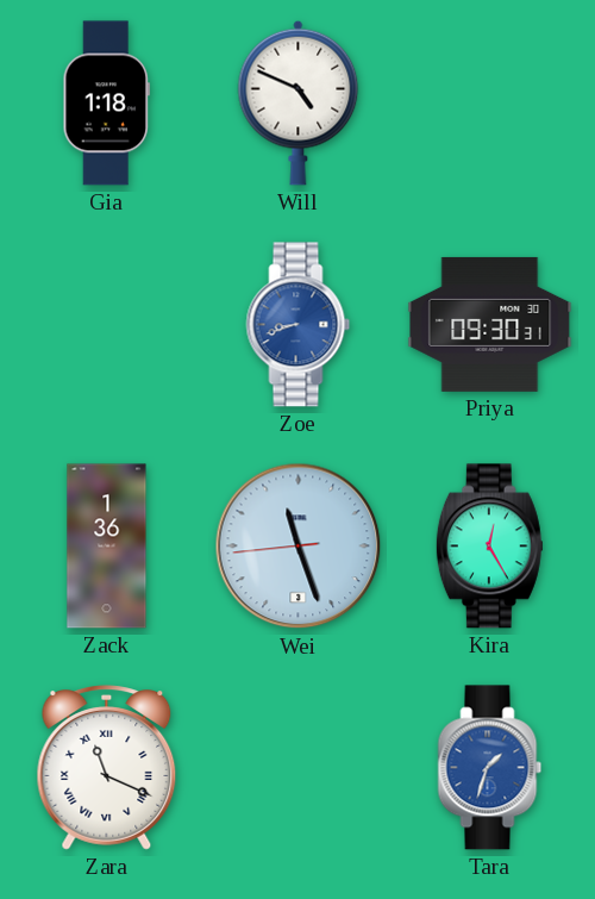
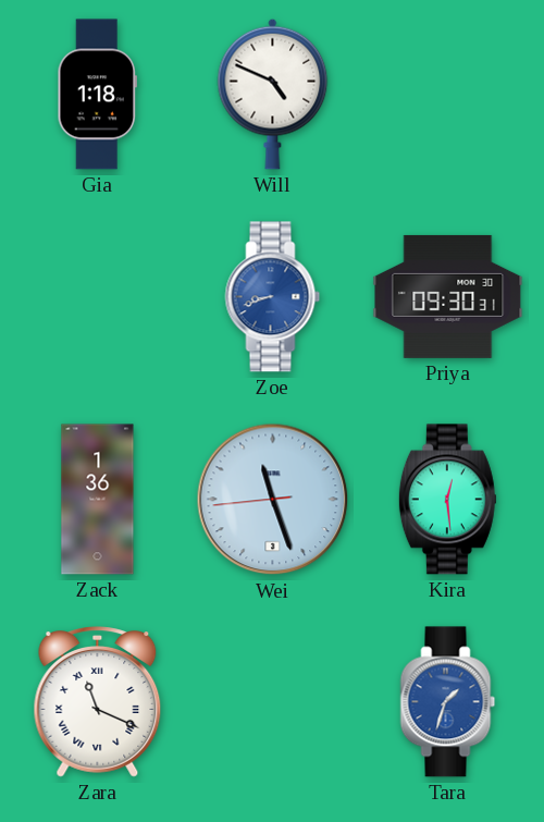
Kira: 12:25 -> 12:29
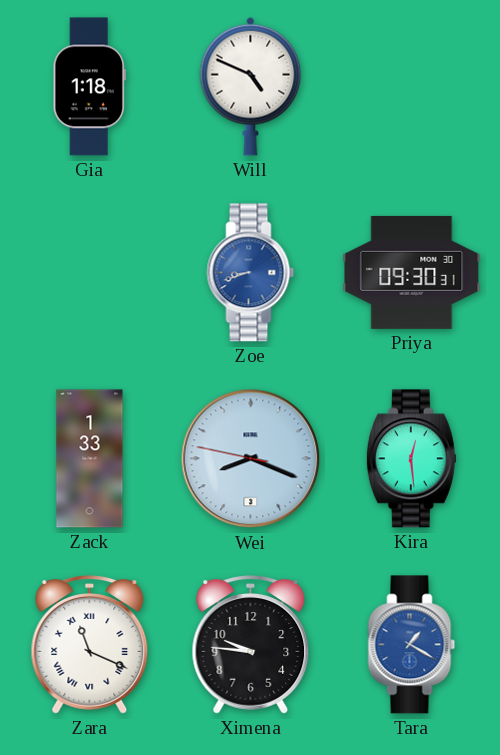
Zack: 1:36 -> 1:33
Wei: 11:26 -> 8:18
Ximena: none -> 9:46
Tara: 1:33 -> 1:20
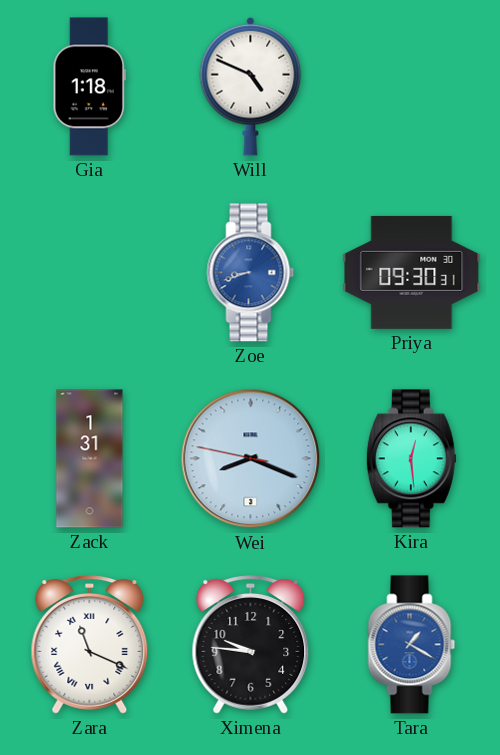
Zack: 1:33 -> 1:31
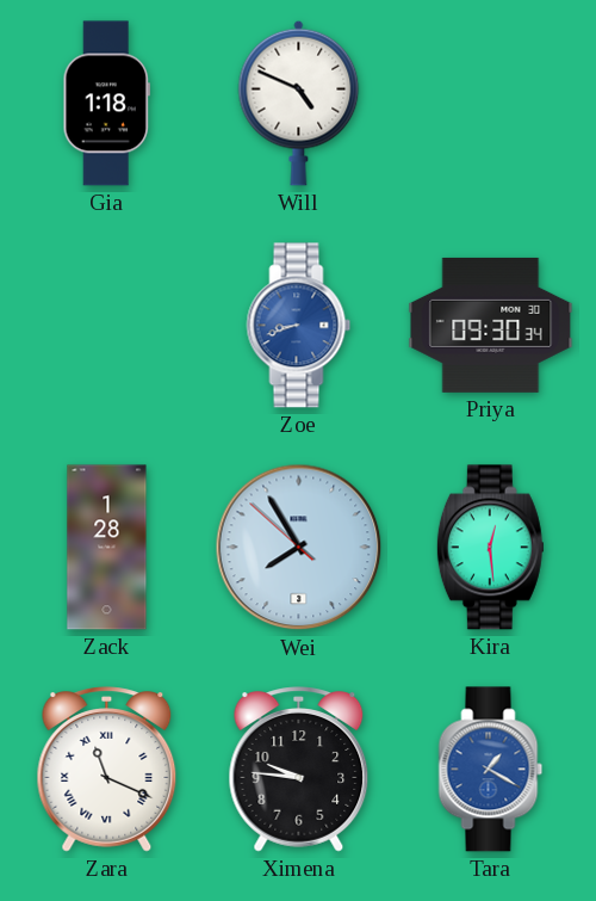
Priya: 09:30:31 -> 09:30:34
Zack: 1:31 -> 1:28
Wei: 8:18 -> 7:54
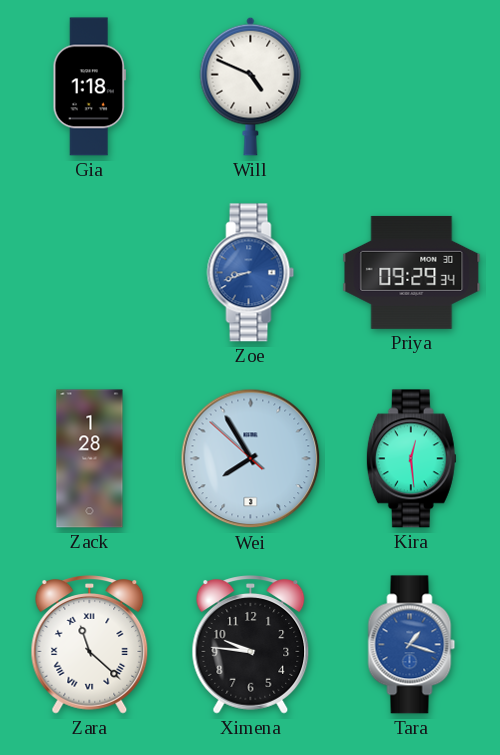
Priya: 09:30 -> 09:29
Zara: 11:19 -> 11:22
Tara: 1:20 -> 1:18
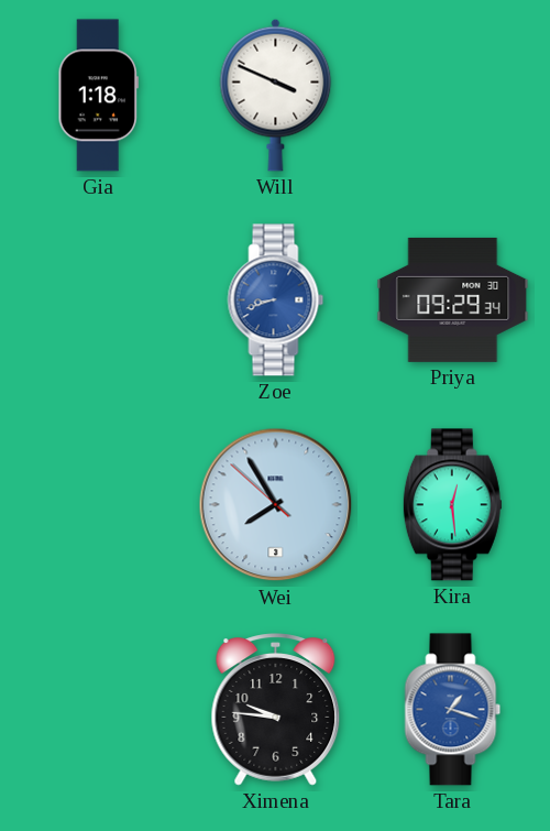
Will: 4:49 -> 3:49
Zack: 1:28 -> none
Zara: 11:22 -> none
